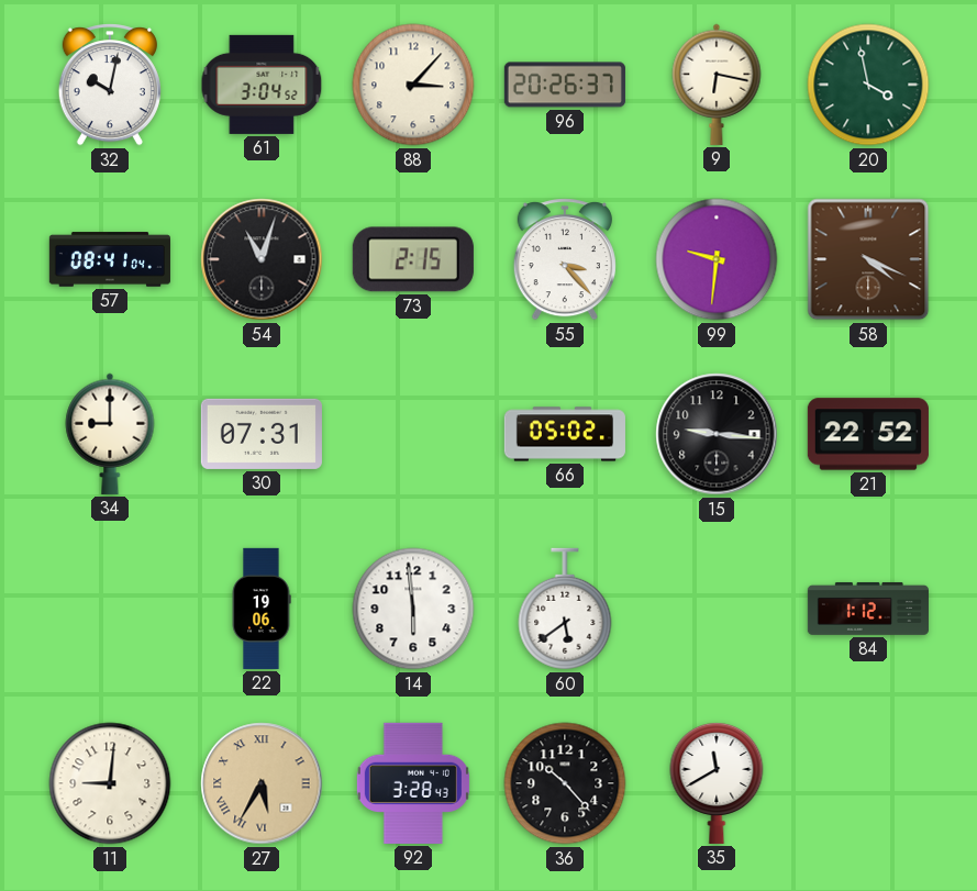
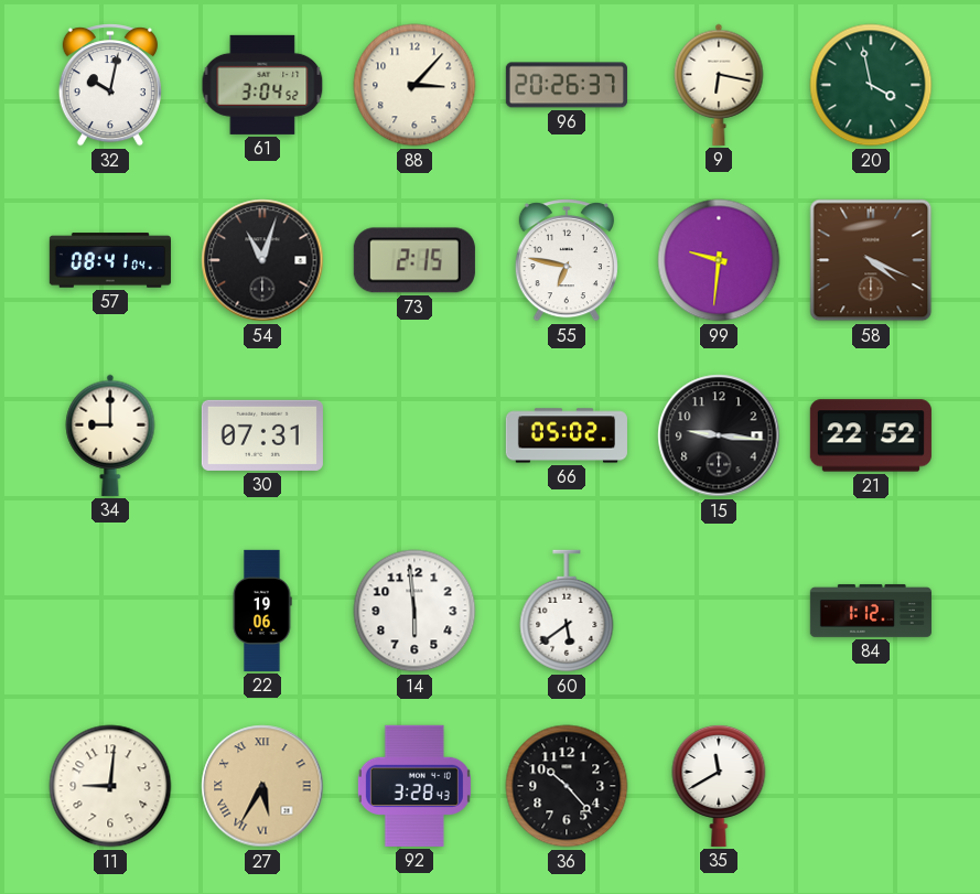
55: 3:23 -> 6:47
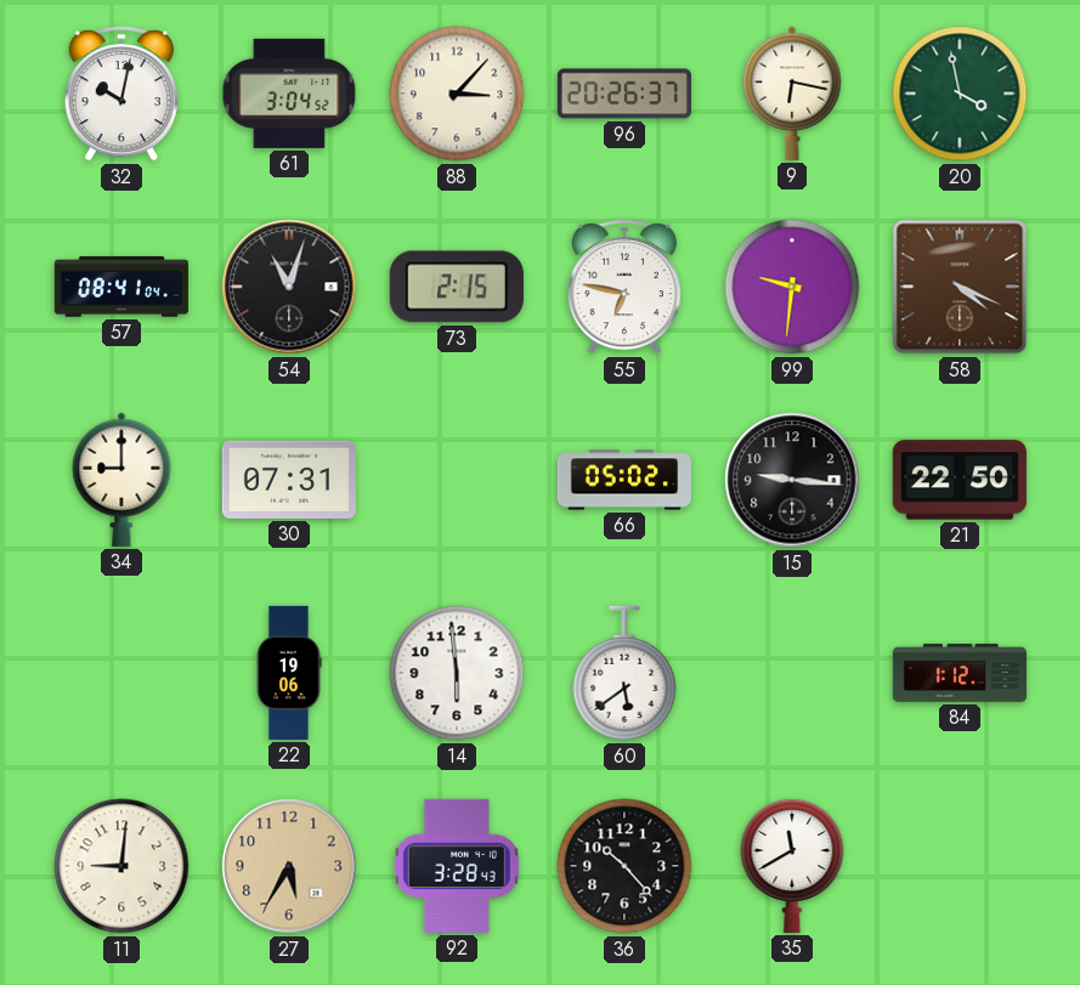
21: 22:52 -> 22:50
27 numerals: Roman -> Arabic
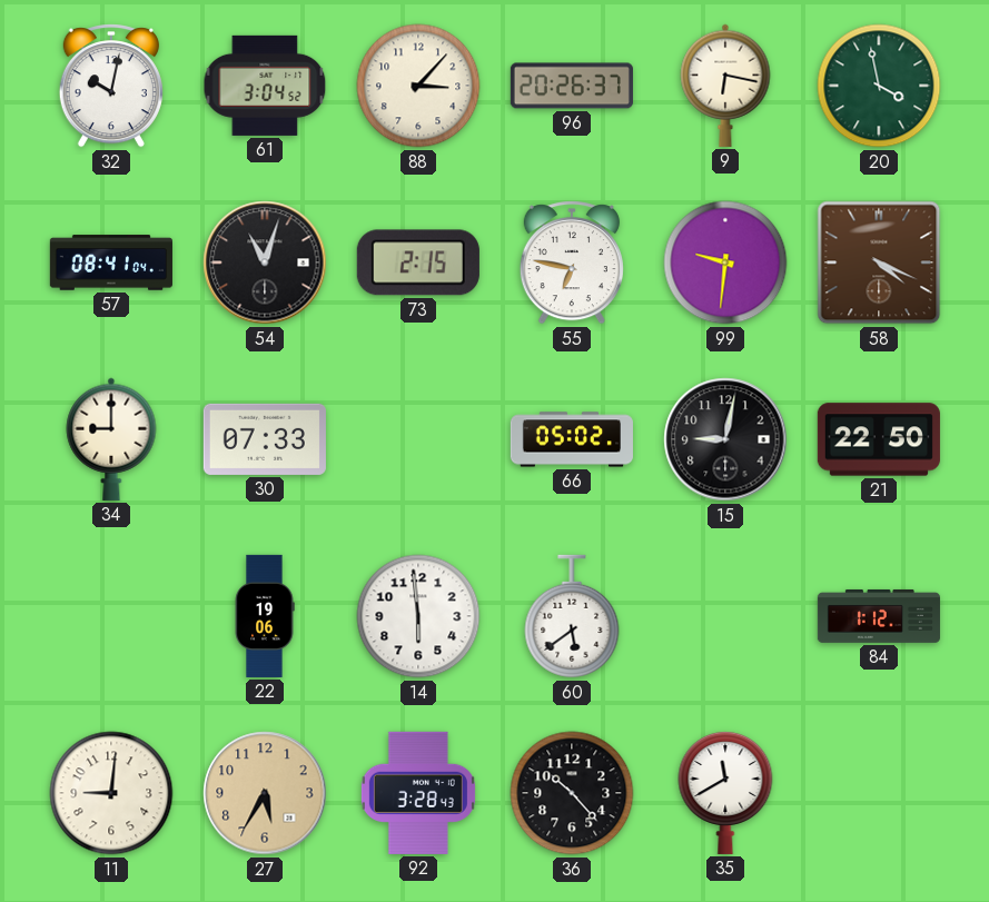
30: 07:31 -> 07:33
15: 9:16 -> 9:02
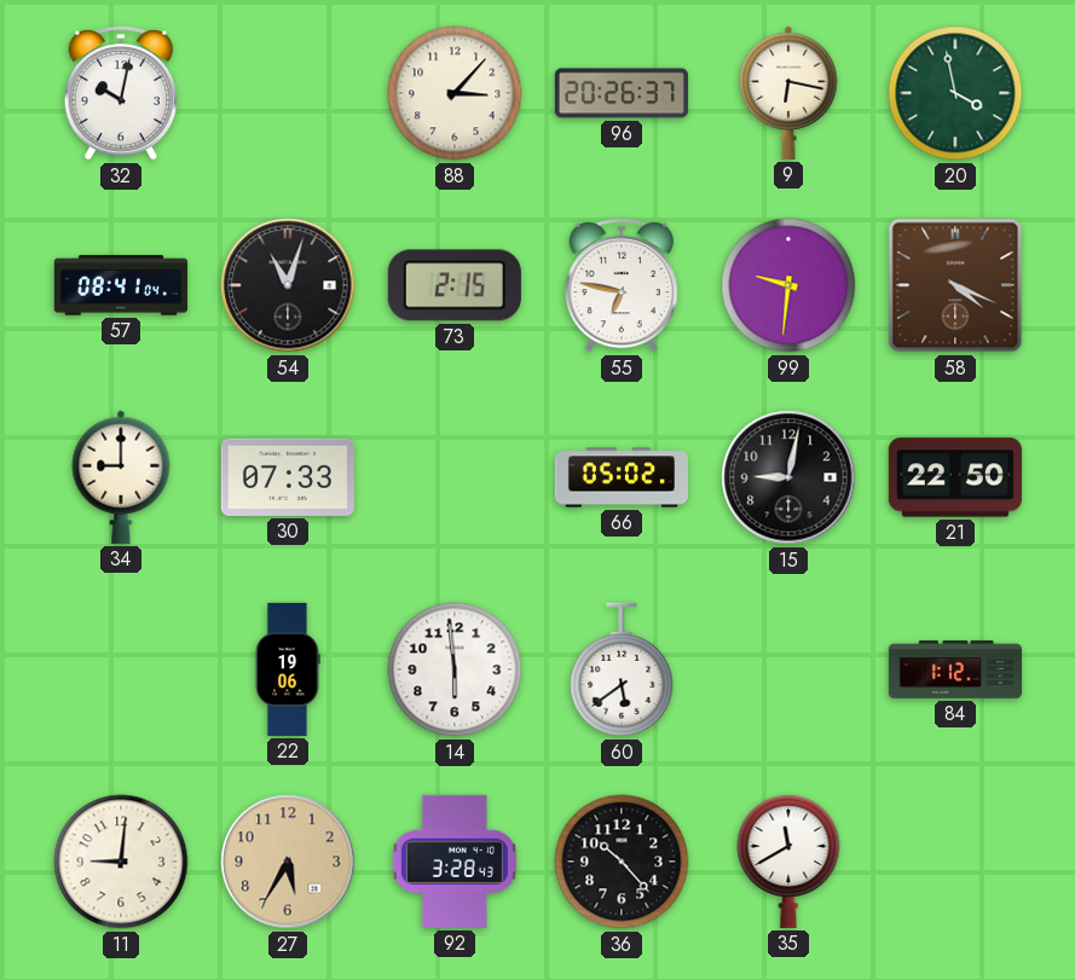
61: 3:04 -> none
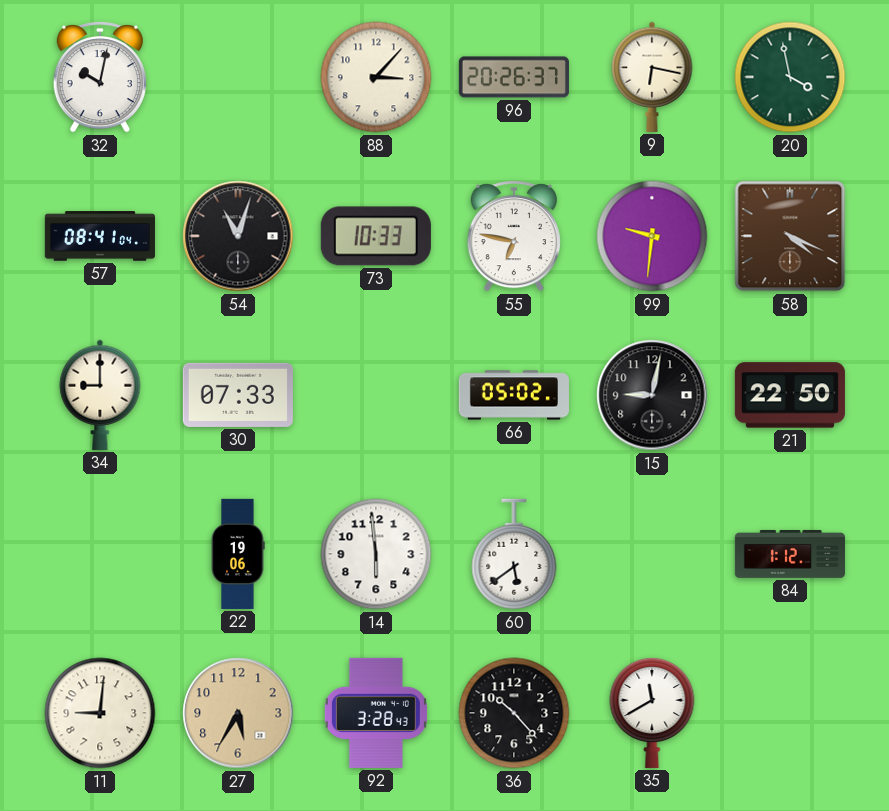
73: 2:15 -> 10:33
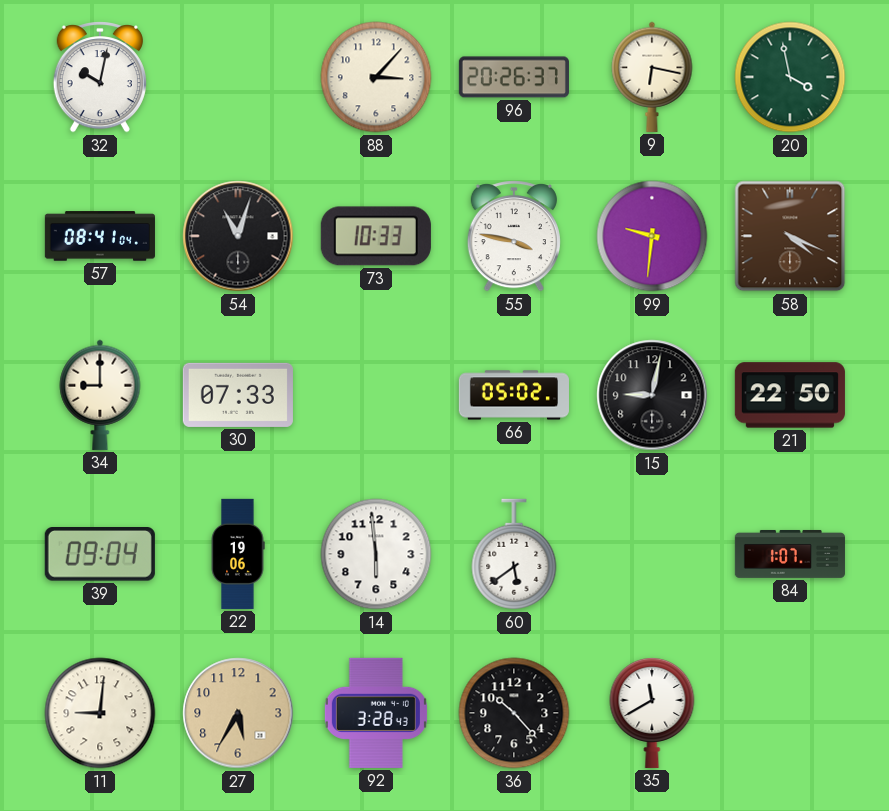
55: 6:47 -> 3:47
39: none -> 09:04
84: 1:12 -> 1:07
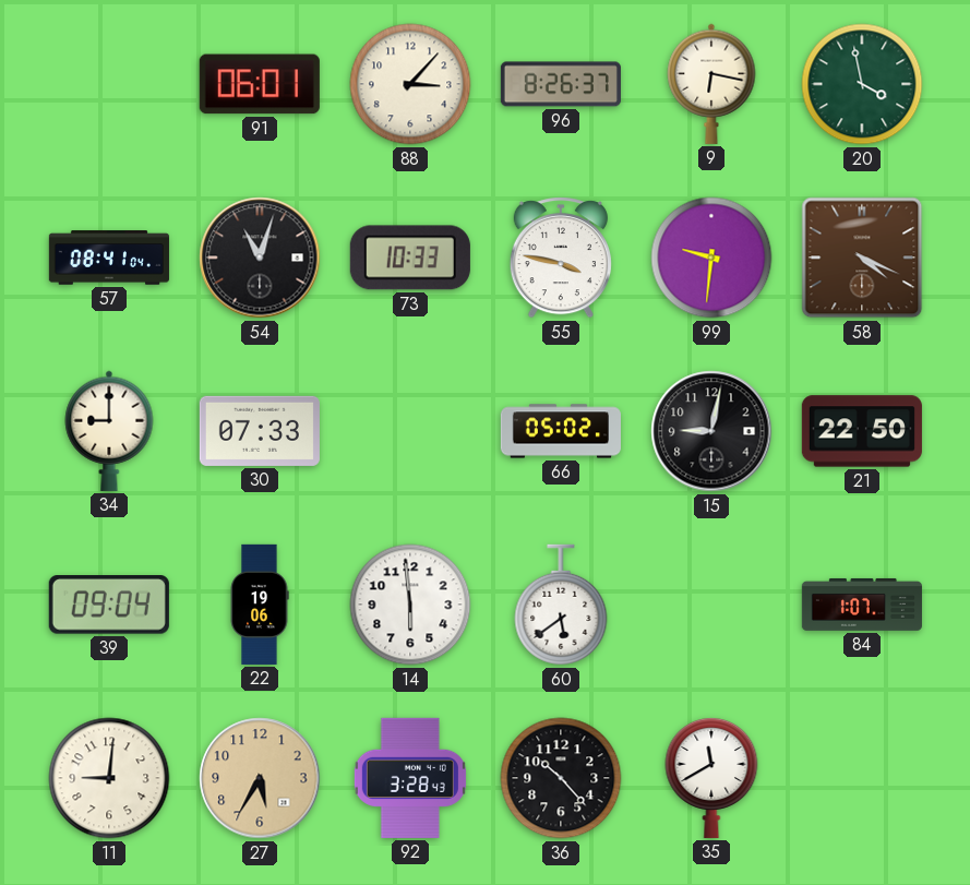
32: 10:02 -> none
91: none -> 06:01
96: 20:26 -> 8:26
